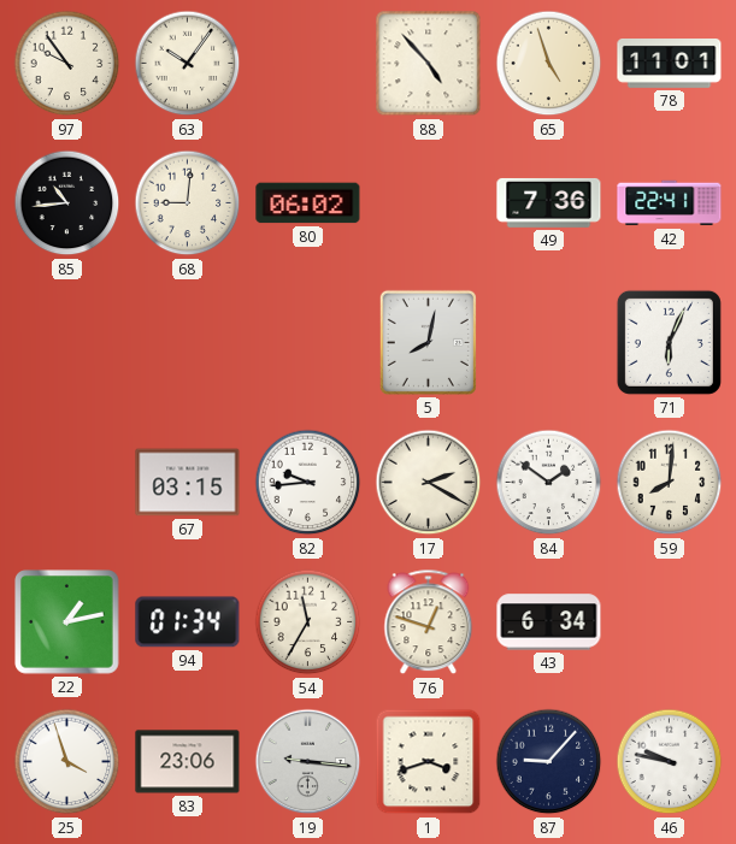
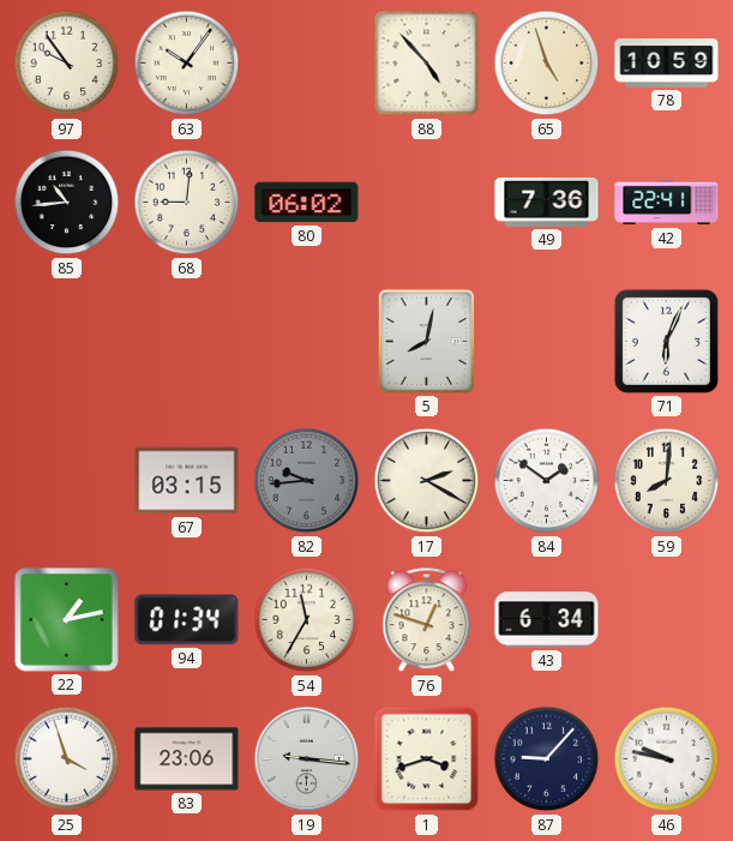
78: 11:01 -> 10:59
82 dial: white -> grey
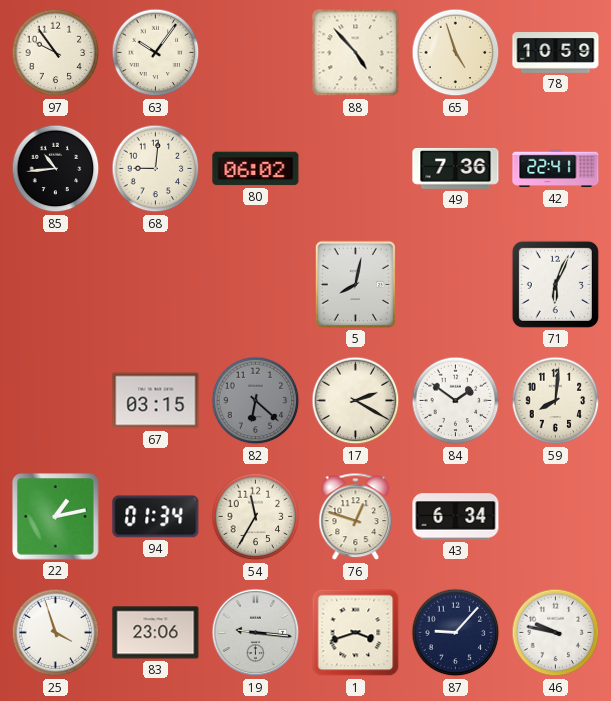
82: 9:44 -> 6:22
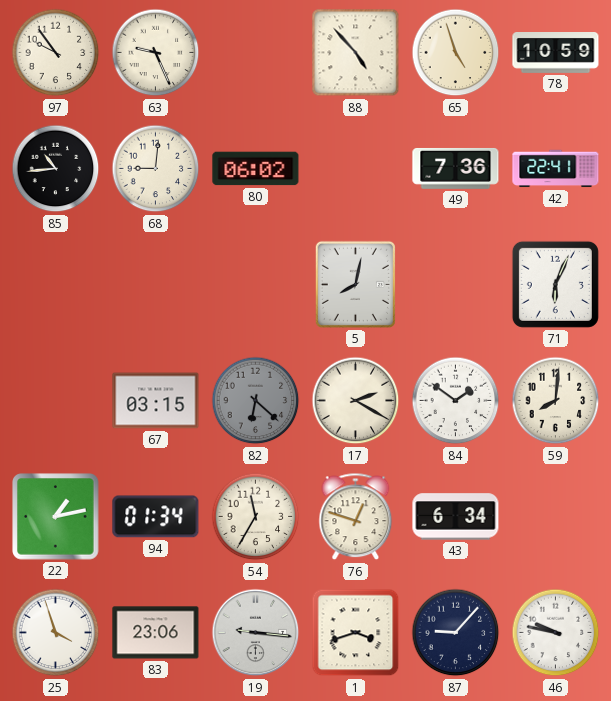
63: 10:06 -> 9:26
